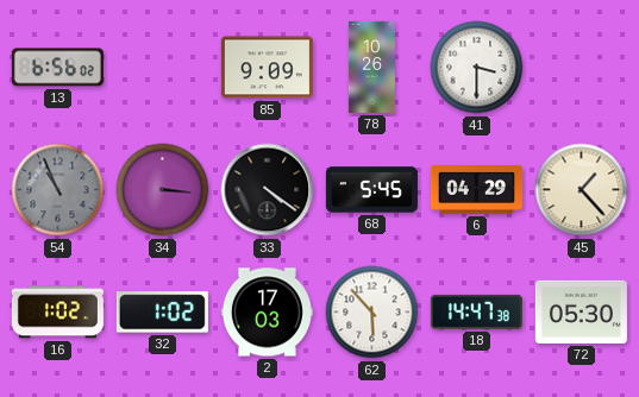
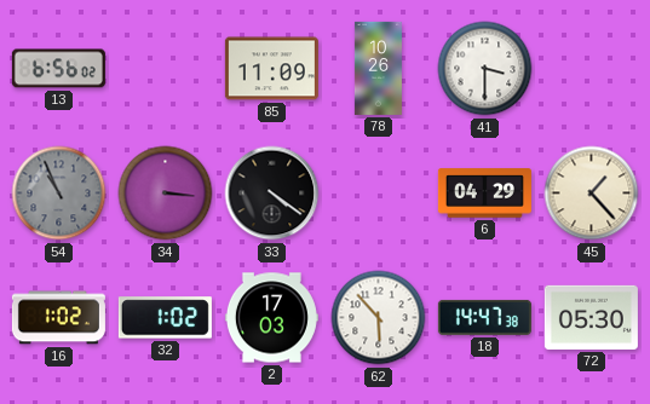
85: 9:09 -> 11:09
68: 5:45 -> none
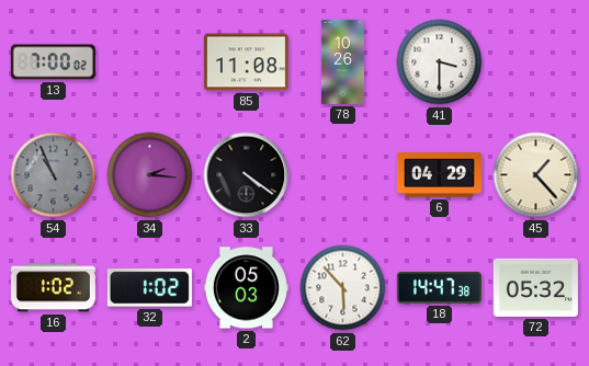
13: 6:56 -> 7:00
85: 11:09 -> 11:08
34: 3:16 -> 2:16
2: 17:03 -> 05:03
72: 05:30 -> 05:32
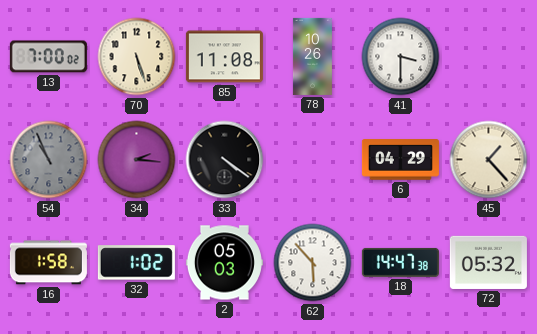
70: none -> 5:27
16: 1:02 -> 1:58
